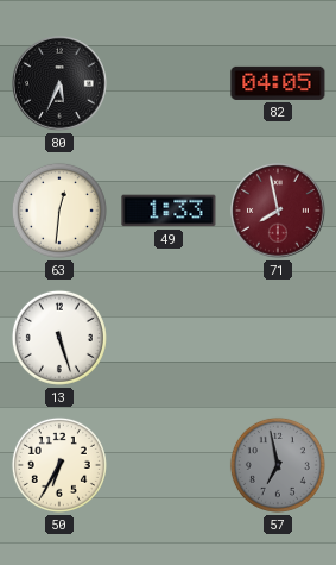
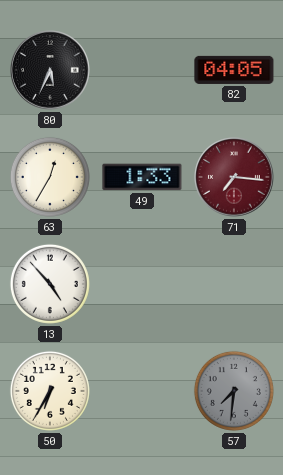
63: 12:31 -> 12:35
71: 7:58 -> 7:16
13: 5:27 -> 4:53
57: 6:58 -> 7:31
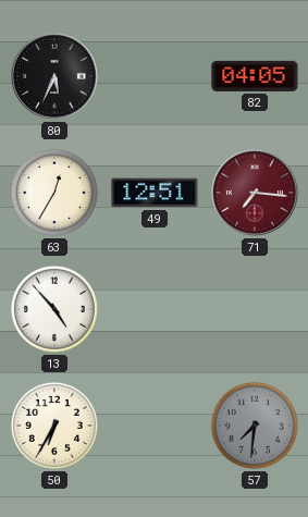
49: 1:33 -> 12:51
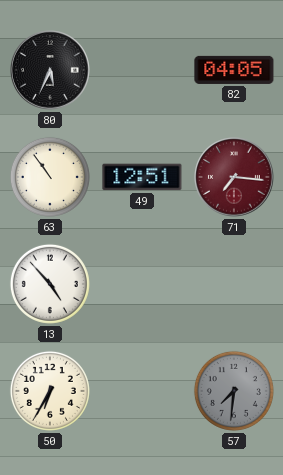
63: 12:35 -> 10:54
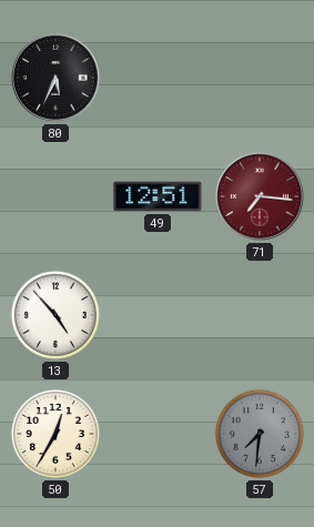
82: 04:05 -> none
63: 10:54 -> none
50: 6:35 -> 12:35
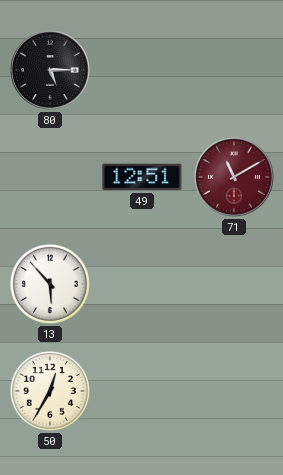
80: 5:34 -> 5:15
71: 7:16 -> 11:10
13: 4:53 -> 5:53
57: 7:31 -> none
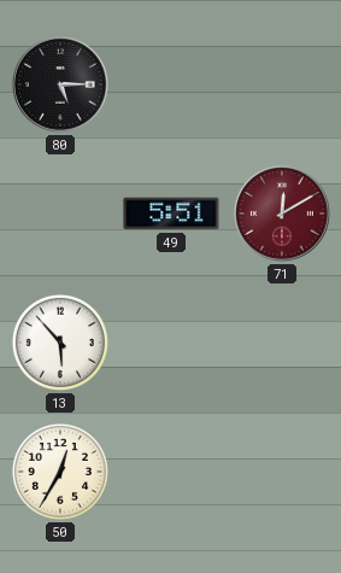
49: 12:51 -> 5:51
71: 11:10 -> 12:10
